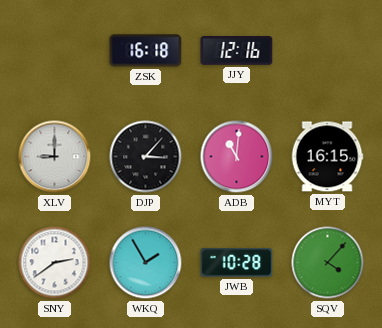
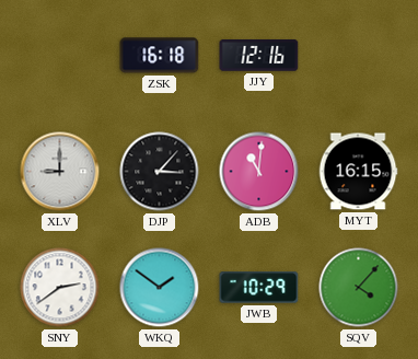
WKQ: 1:55 -> 1:51
JWB: 10:28 -> 10:29
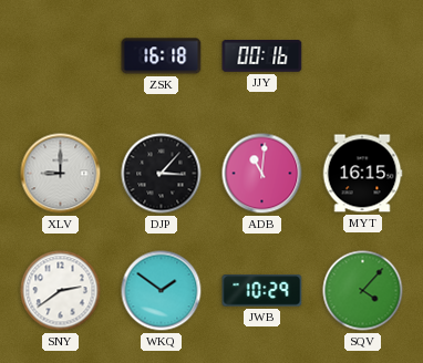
JJY: 12:16 -> 00:16
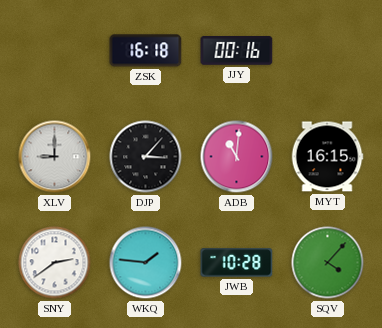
WKQ: 1:51 -> 1:46
JWB: 10:29 -> 10:28
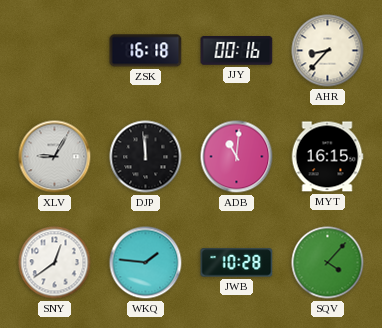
AHR: none -> 8:37
XLV: 9:00 -> 9:05
DJP: 3:07 -> 11:59
SNY: 2:39 -> 12:39
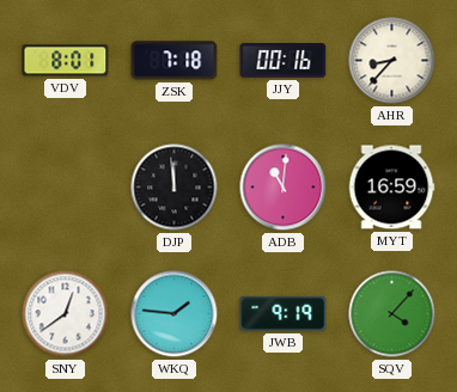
VDV: none -> 8:01
ZSK: 16:18 -> 7:18
XLV: 9:05 -> none
MYT: 16:15 -> 16:59
JWB: 10:28 -> 9:19
